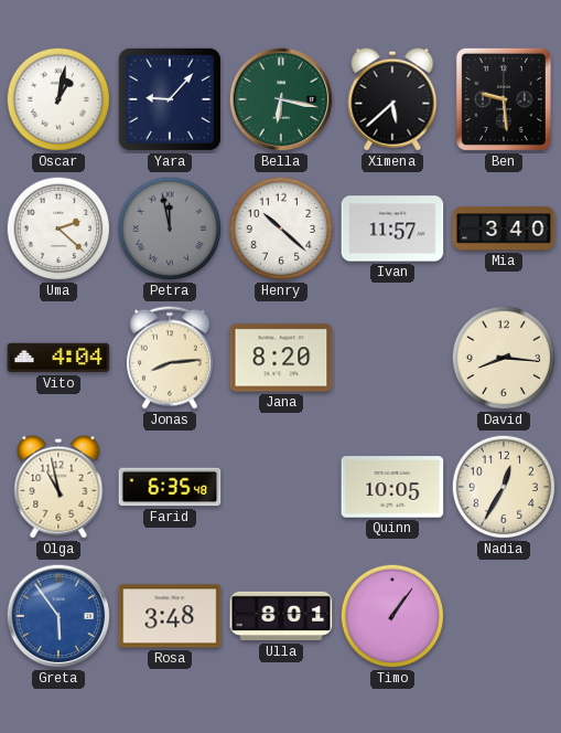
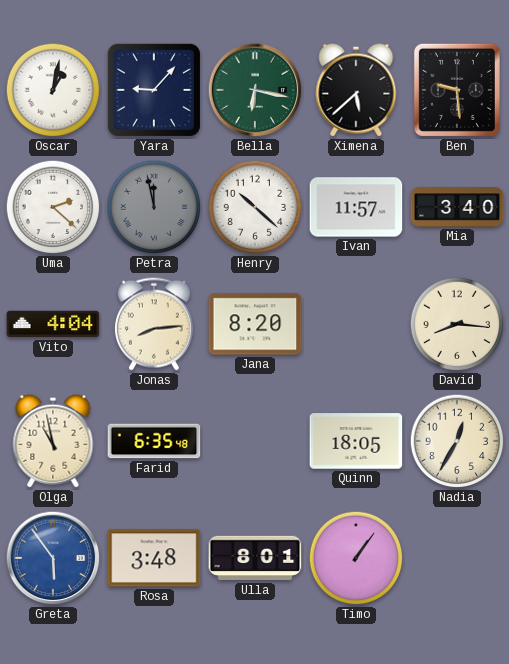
Quinn: 10:05 -> 18:05
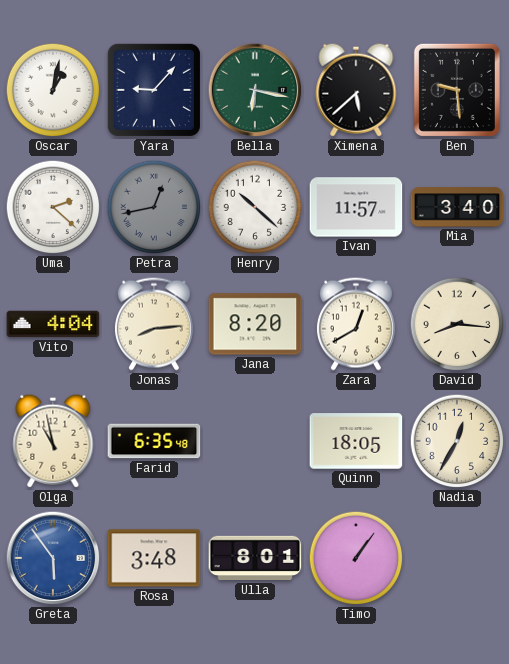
Petra: 11:58 -> 12:43
Zara: none -> 12:40
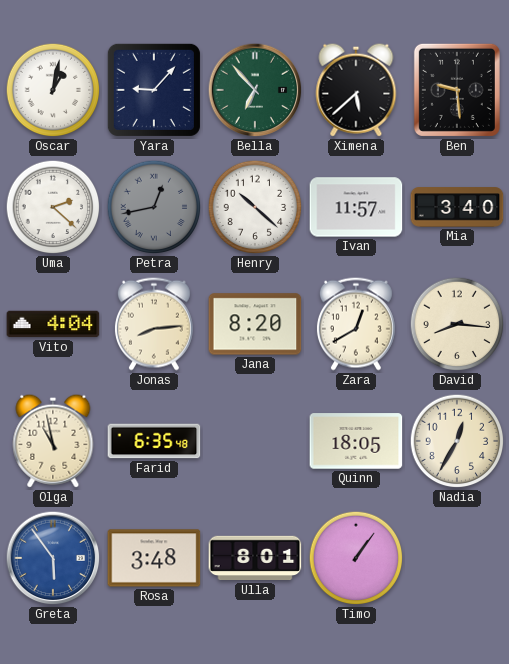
Bella: 6:17 -> 6:53
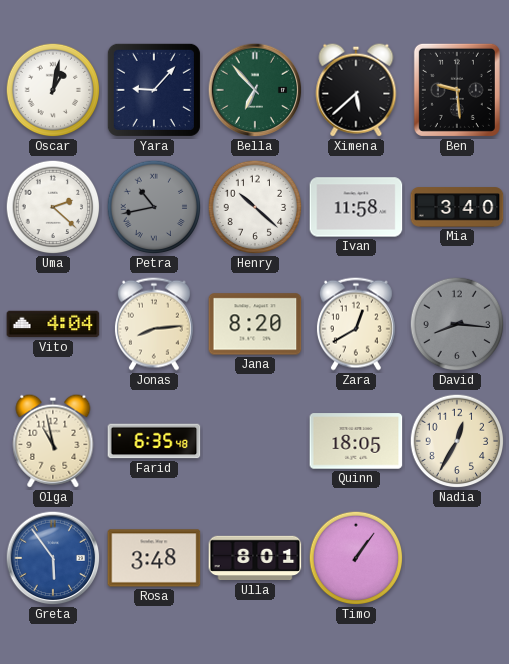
Petra: 12:43 -> 10:43
Ivan: 11:57 -> 11:58
David dial: cream -> grey
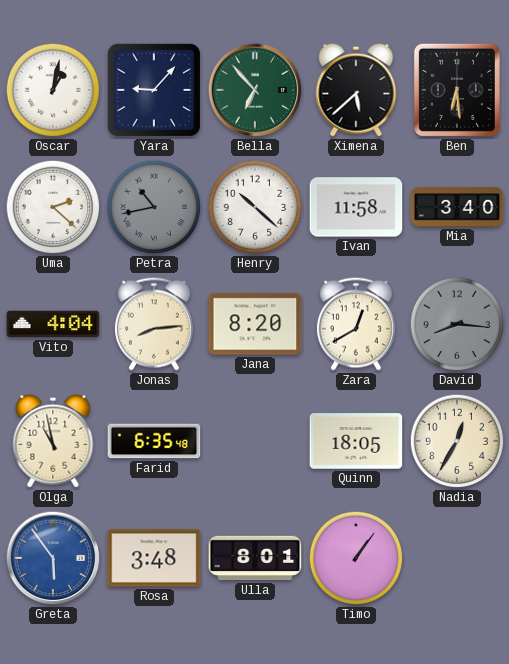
Ben: 9:29 -> 6:29
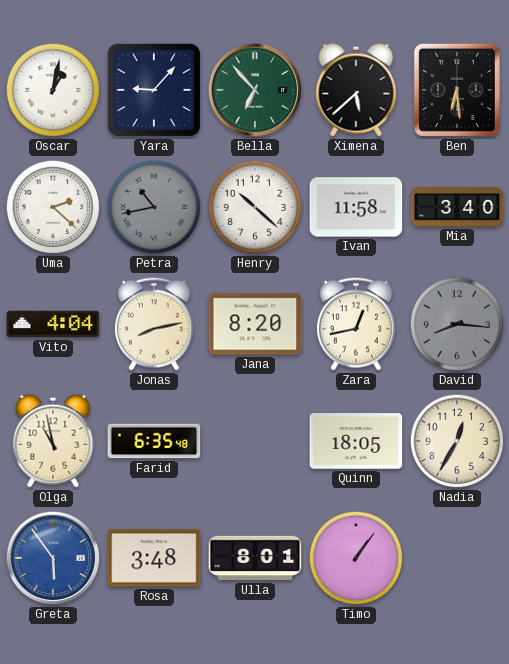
Jonas: 8:14 -> 8:13
Zara: 12:40 -> 12:43
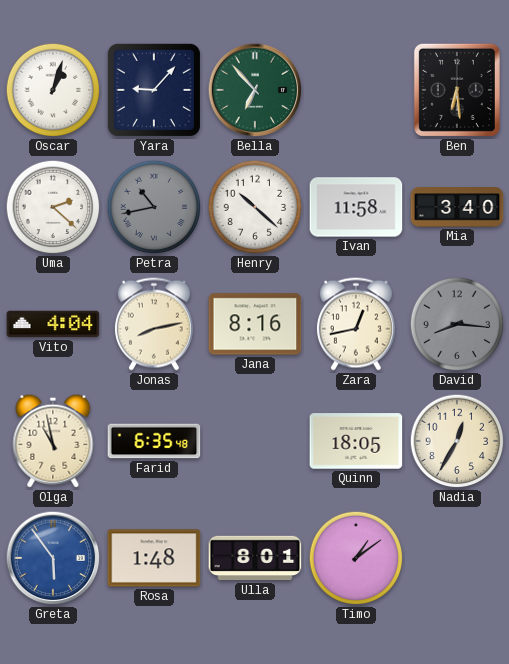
Oscar: 1:02 -> 1:03
Ximena: 5:38 -> none
Jana: 8:20 -> 8:16
Rosa: 3:48 -> 1:48
Timo: 1:06 -> 1:09
